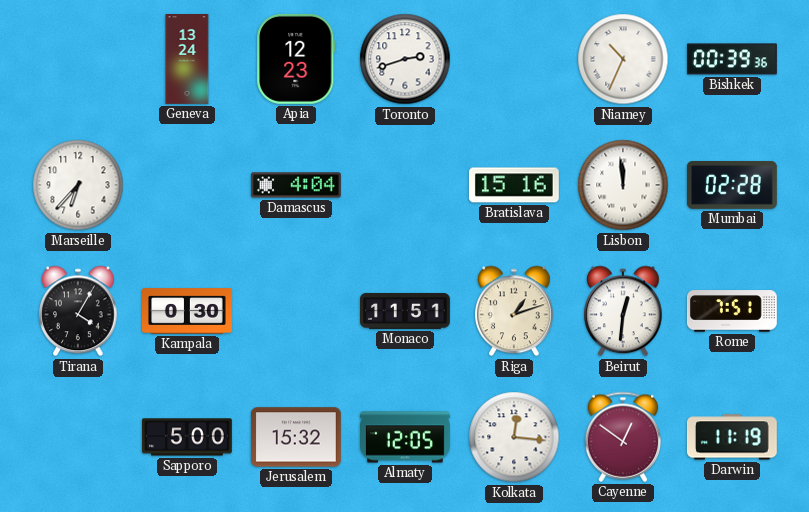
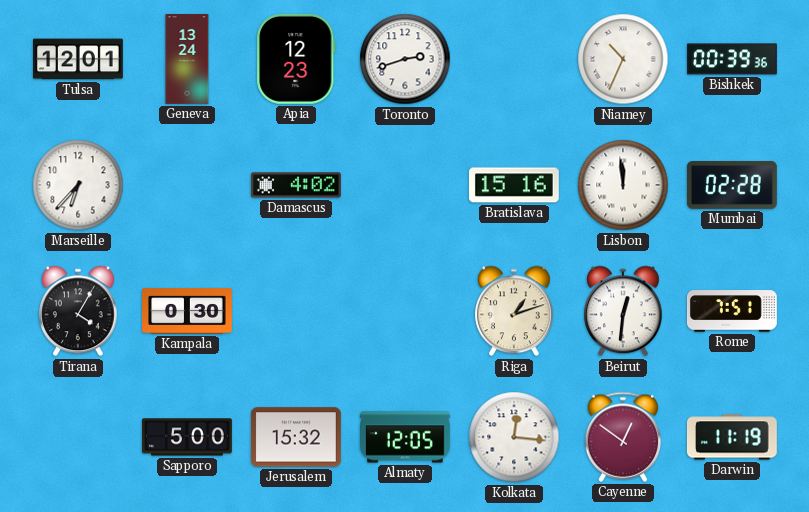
Tulsa: none -> 12:01
Damascus: 4:04 -> 4:02
Monaco: 11:51 -> none
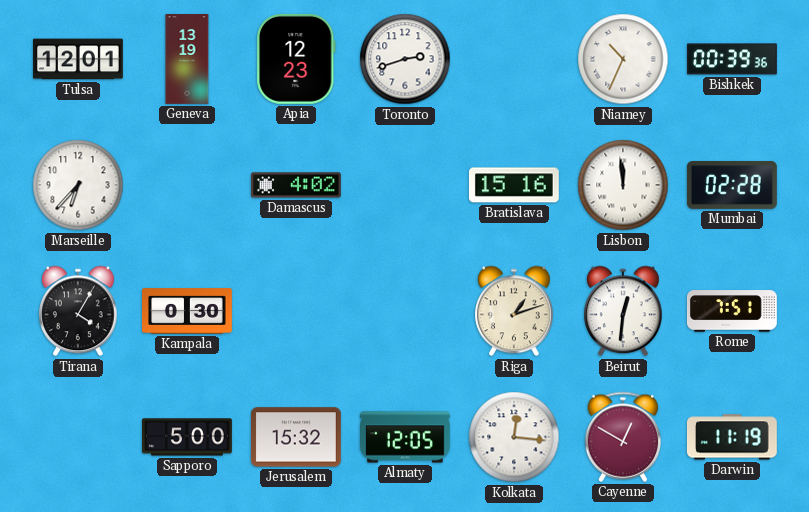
Geneva: 13:24 -> 13:19
Cayenne: 12:51 -> 12:50
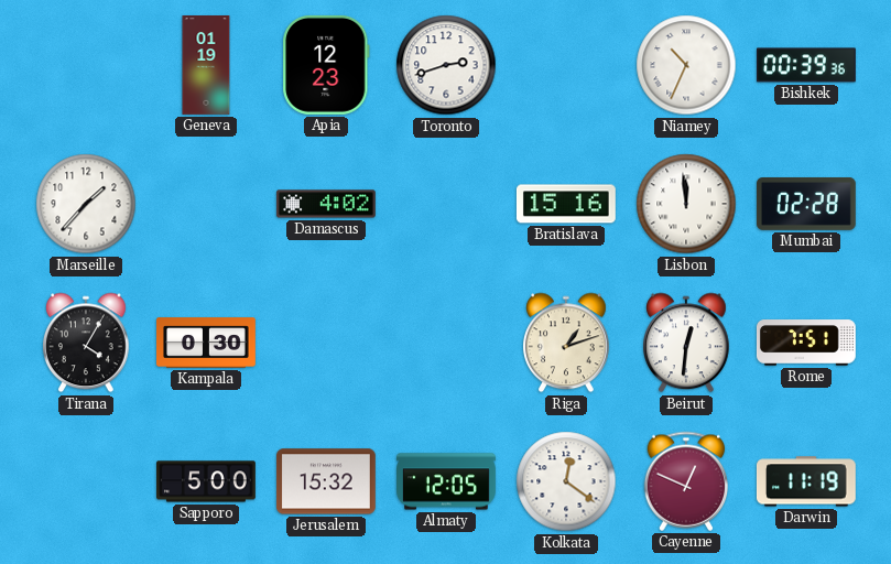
Tulsa: 12:01 -> none
Geneva: 13:19 -> 01:19
Marseille: 6:37 -> 1:37
Kolkata: 12:16 -> 12:21
Cayenne: 12:50 -> 12:49
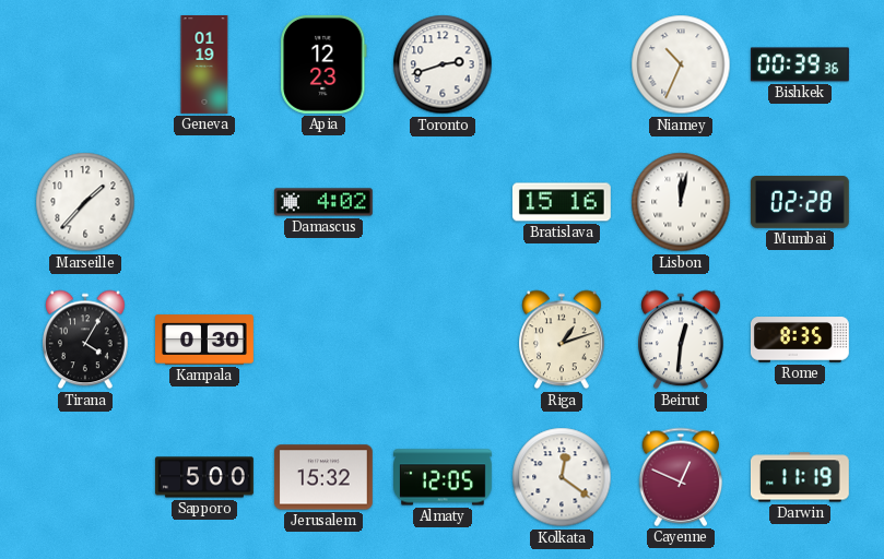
Lisbon: 11:59 -> 12:02
Rome: 7:51 -> 8:35
